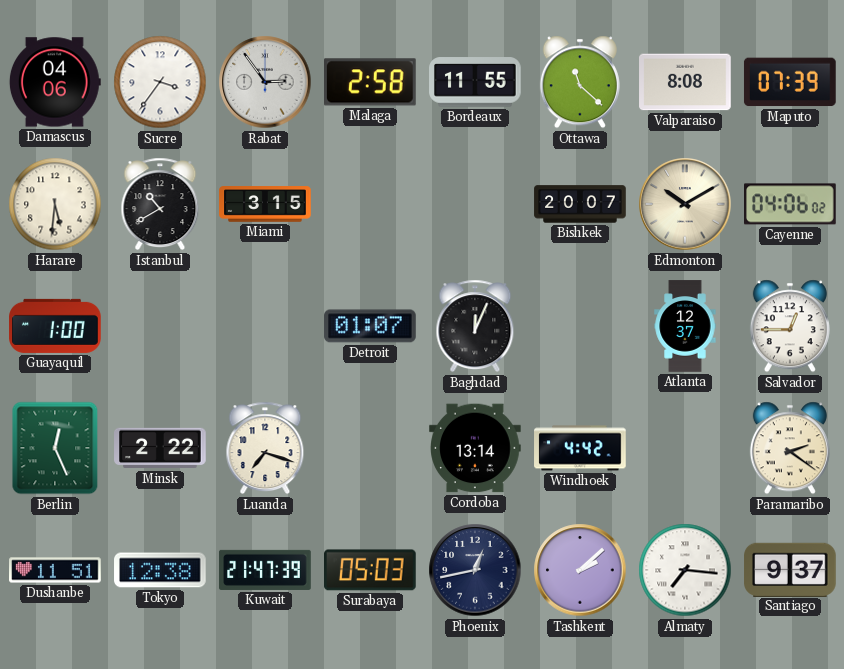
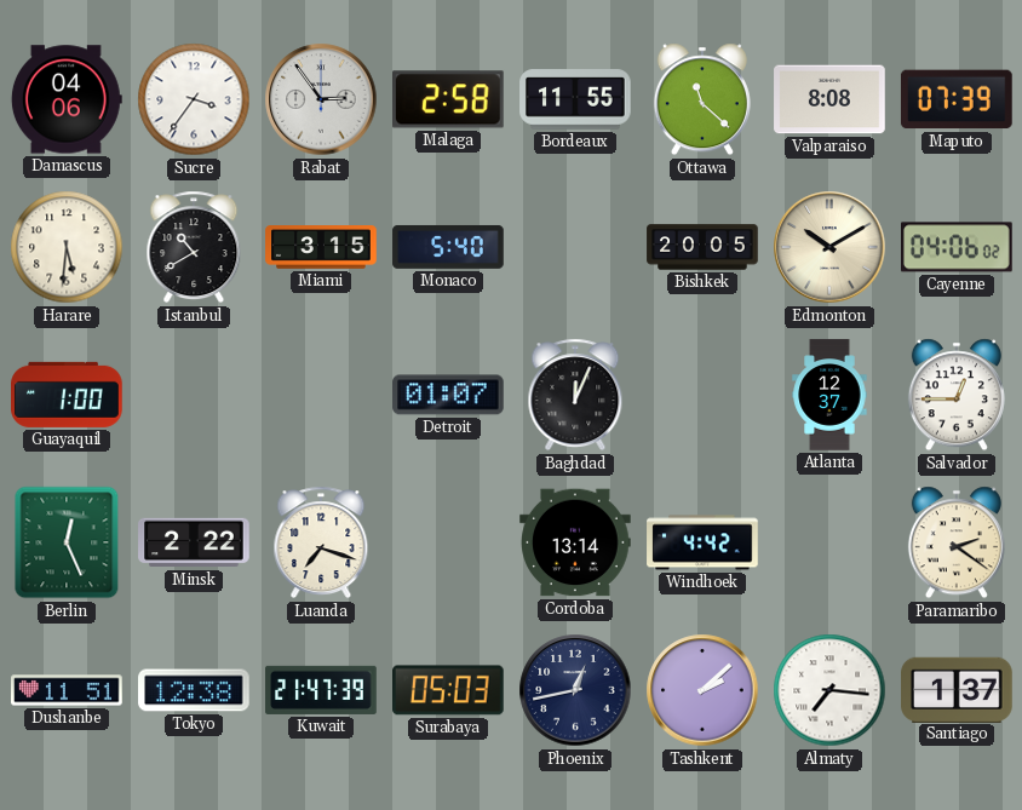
Monaco: none -> 5:40
Bishkek: 20:07 -> 20:05
Santiago: 9:37 -> 1:37
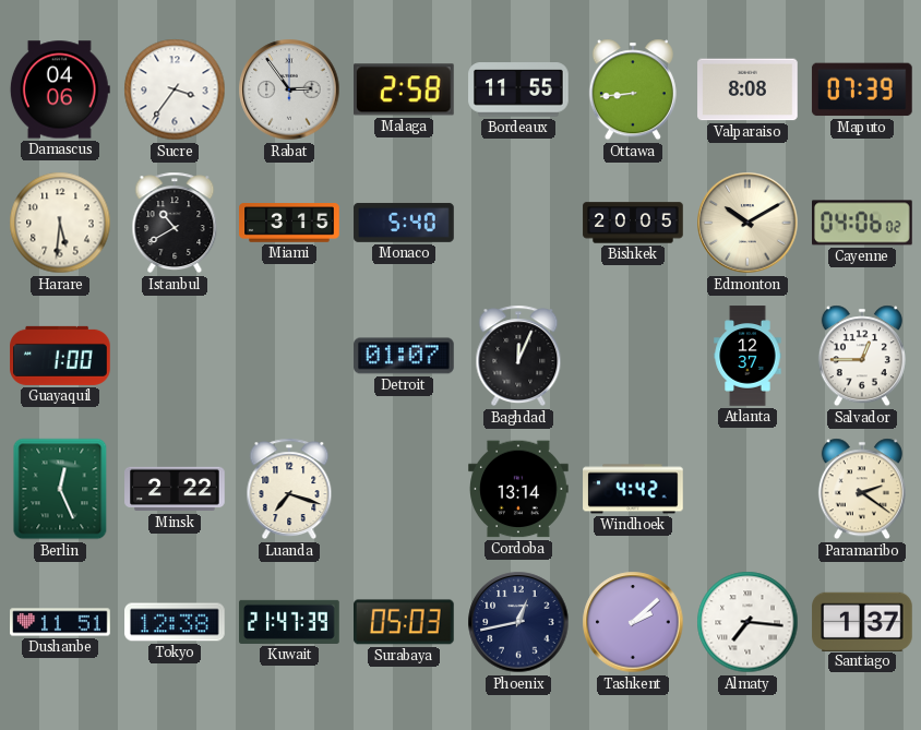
Ottawa: 11:22 -> 8:44
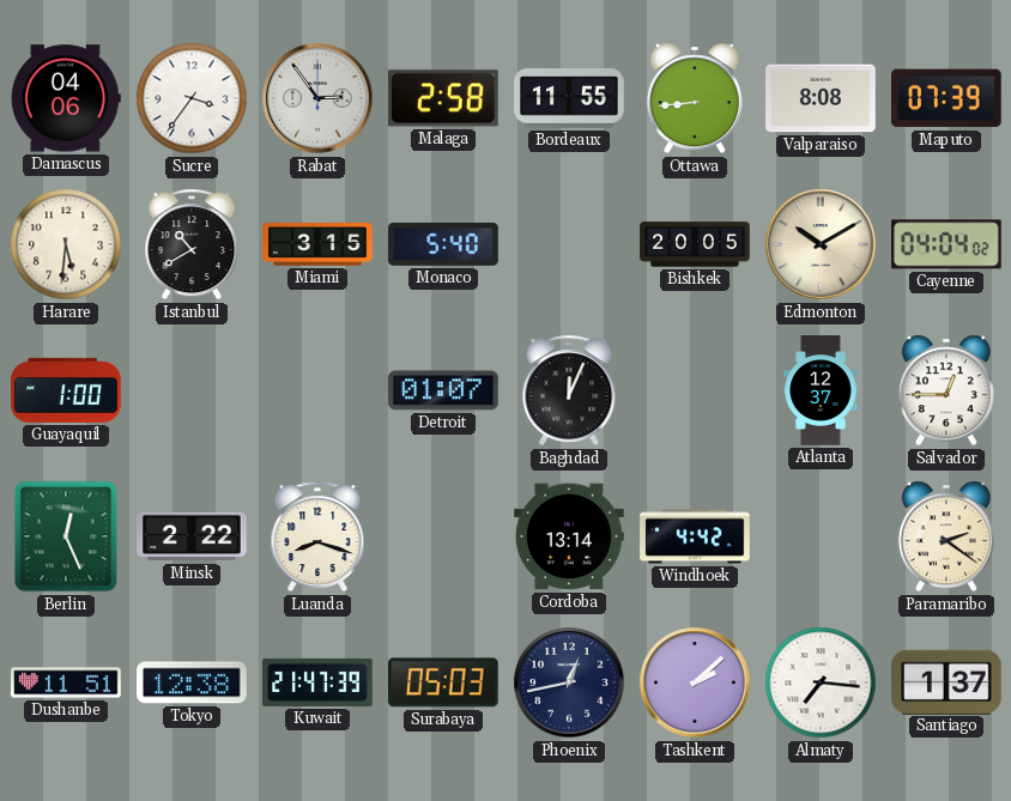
Cayenne: 04:06 -> 04:04
Luanda: 7:18 -> 8:18
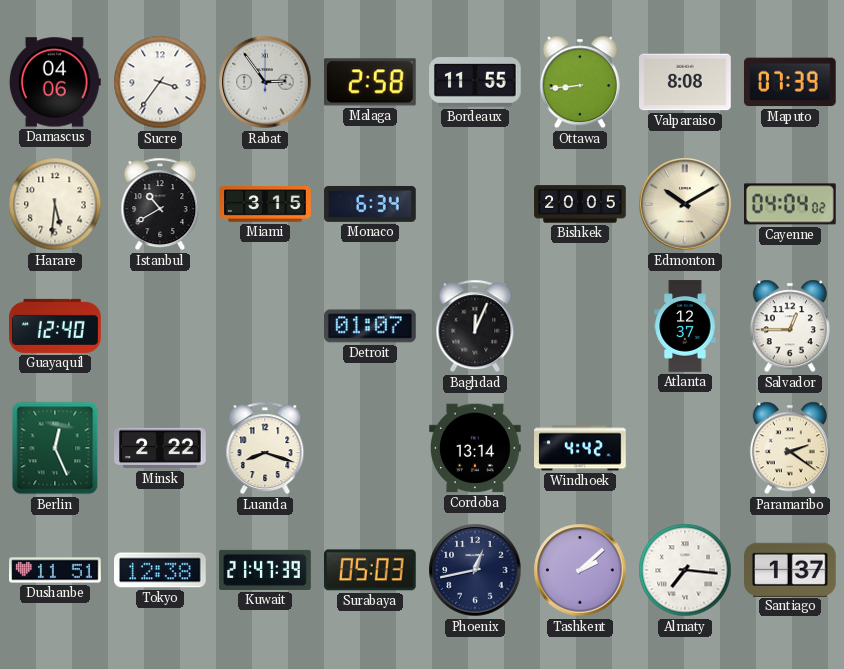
Monaco: 5:40 -> 6:34
Guayaquil: 1:00 -> 12:40
